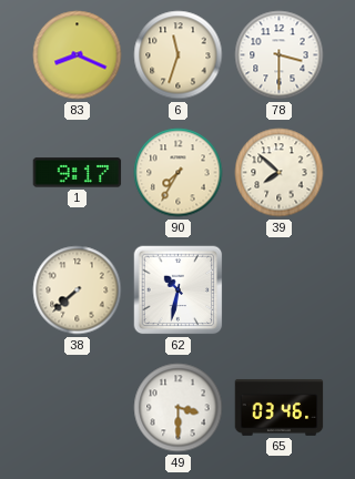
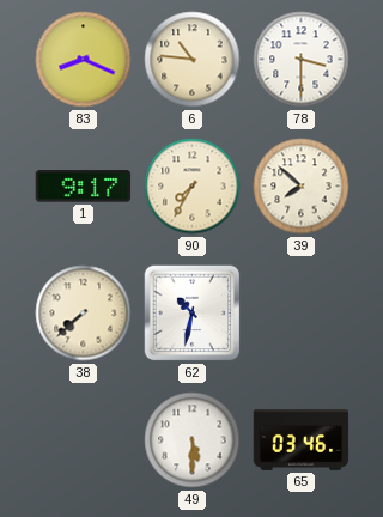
6: 11:33 -> 10:46
49: 3:30 -> 5:30
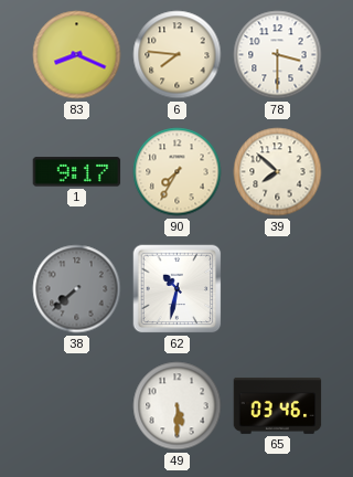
6: 10:46 -> 7:46
38 dial: cream -> grey
